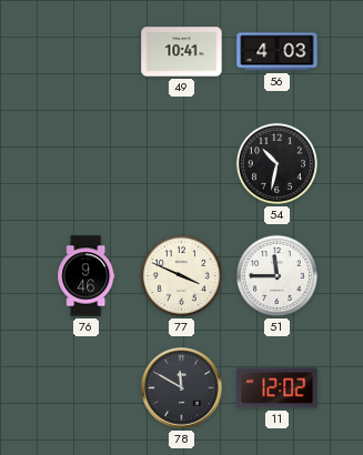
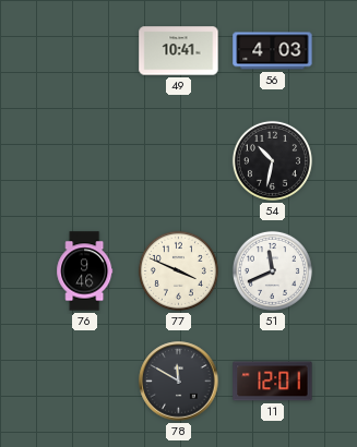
51: 11:45 -> 11:41
11: 12:02 -> 12:01
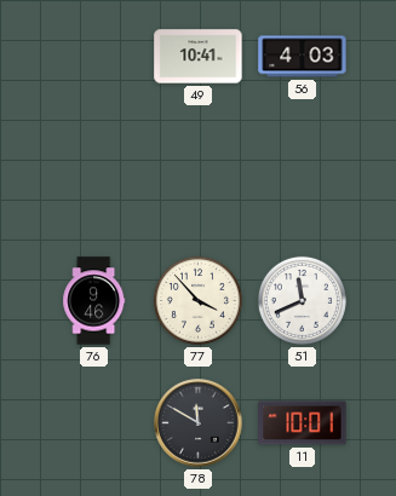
54: 10:32 -> none
77: 3:49 -> 3:53
11: 12:01 -> 10:01
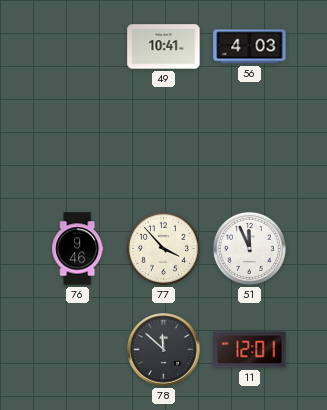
51: 11:41 -> 11:56
78: 11:50 -> 11:52
11: 10:01 -> 12:01
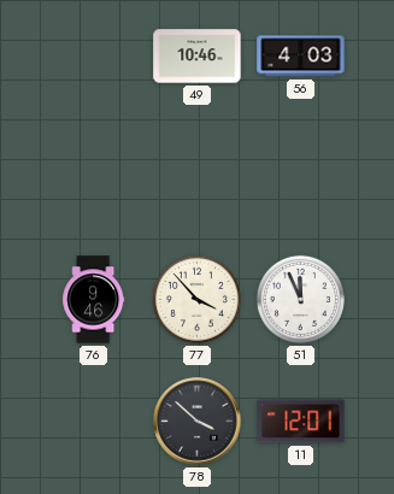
49: 10:41 -> 10:46
78: 11:52 -> 3:52
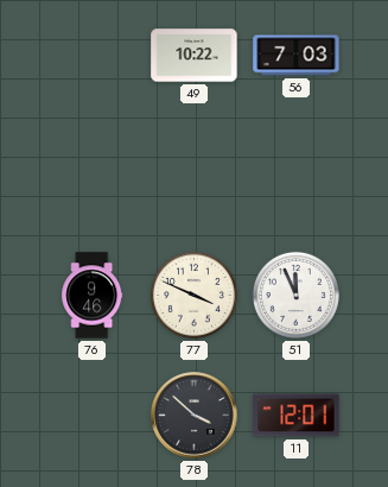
49: 10:46 -> 10:22
56: 4:03 -> 7:03
77: 3:53 -> 3:49
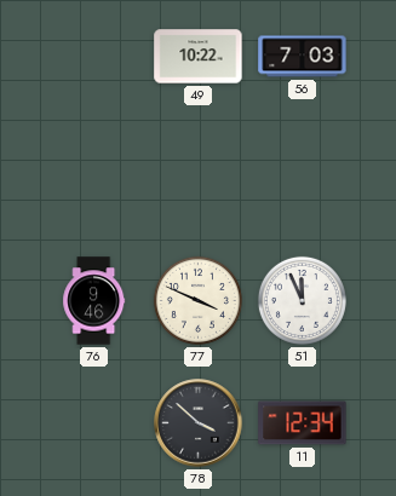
11: 12:01 -> 12:34
